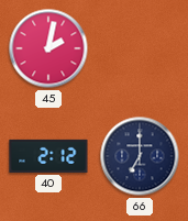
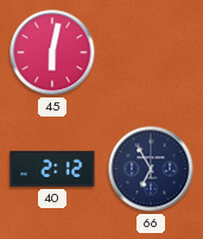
45: 2:02 -> 6:02
66: 7:00 -> 6:55
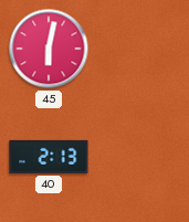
40: 2:12 -> 2:13
66: 6:55 -> none
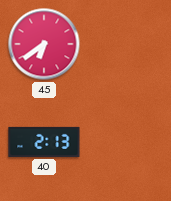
45: 6:02 -> 6:39
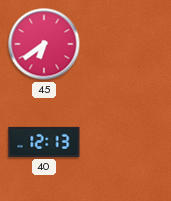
40: 2:13 -> 12:13
